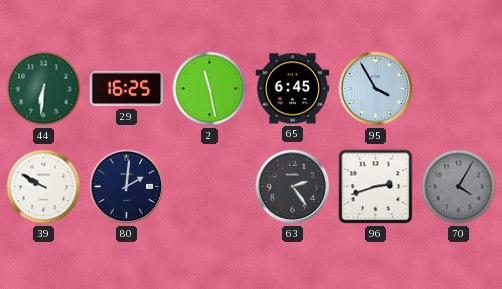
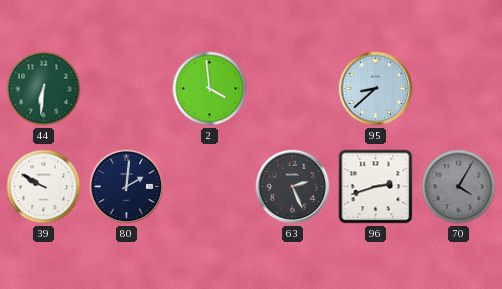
29: 16:25 -> none
2: 11:28 -> 3:59
65: 6:45 -> none
95: 3:55 -> 8:38
63: 2:24 -> 2:26
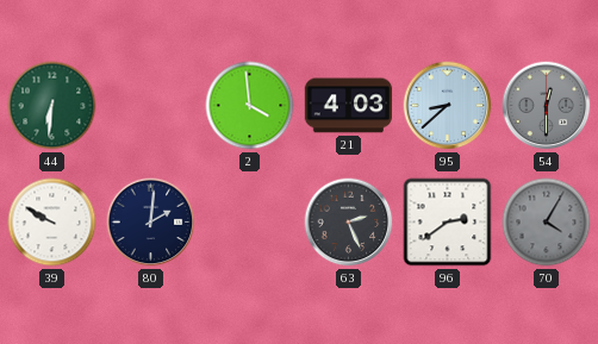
21: none -> 4:03
54: none -> 12:30
96: 2:42 -> 2:39
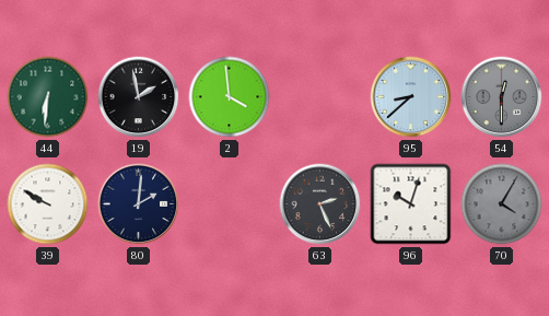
19: none -> 1:58
21: 4:03 -> none
96: 2:39 -> 10:03
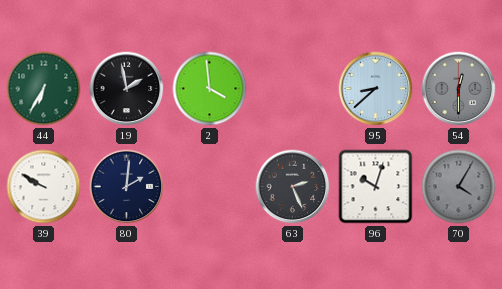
44: 6:31 -> 6:35
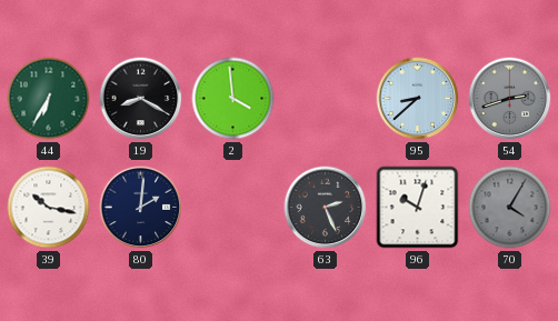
19: 1:58 -> 8:20
54: 12:30 -> 2:42
39: 9:50 -> 10:17
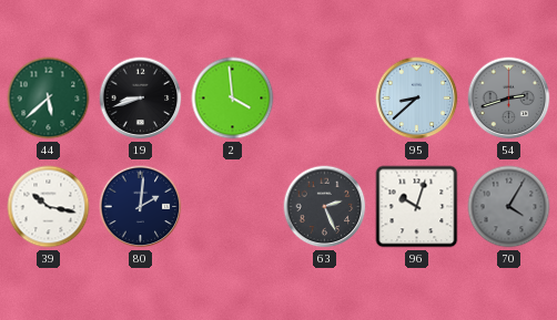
44: 6:35 -> 5:38
19: 8:20 -> 8:42
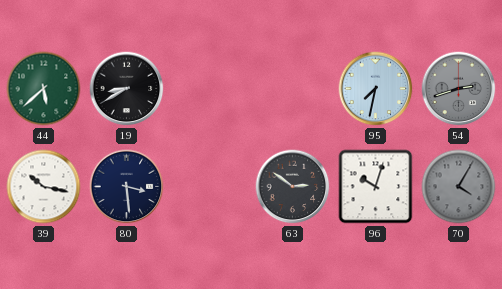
19: 8:42 -> 8:40
2: 3:59 -> none
95: 8:38 -> 7:32
80: 2:01 -> 3:29
63: 2:26 -> 2:51
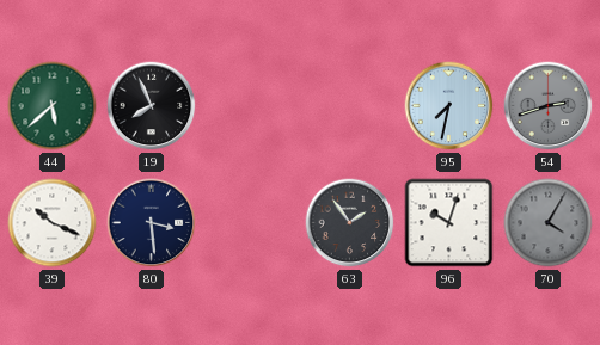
19: 8:40 -> 7:56
39: 10:17 -> 10:19
63: 2:51 -> 1:54
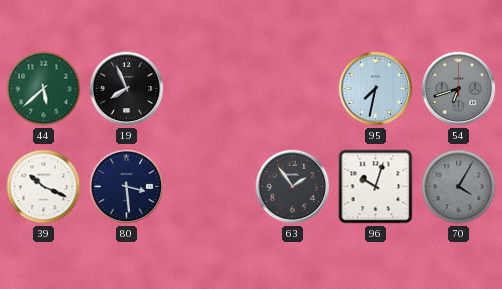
54: 2:42 -> 6:42
